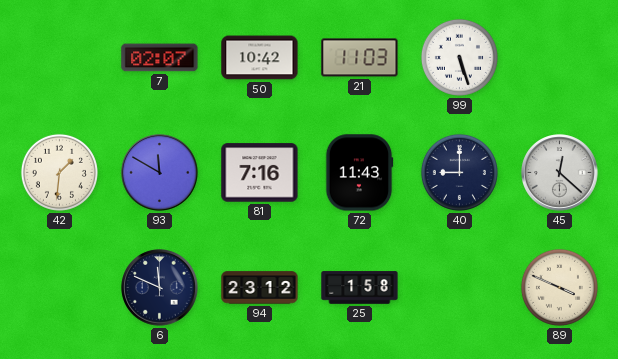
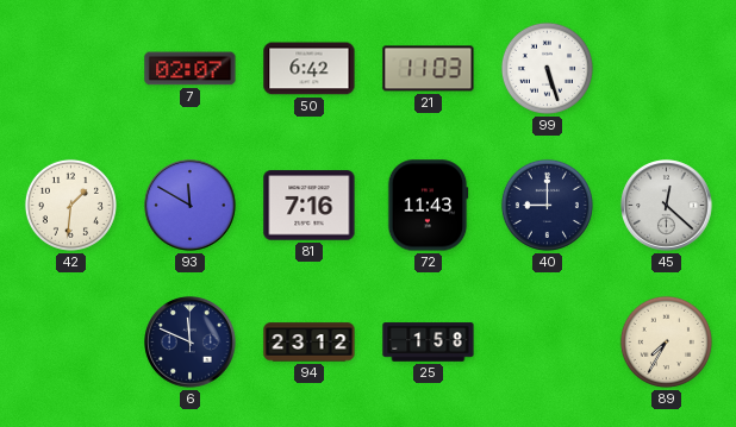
50: 10:42 -> 6:42
89: 3:49 -> 7:35
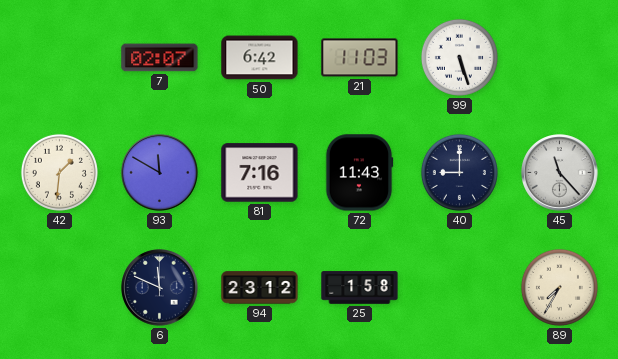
45: 12:22 -> 11:23
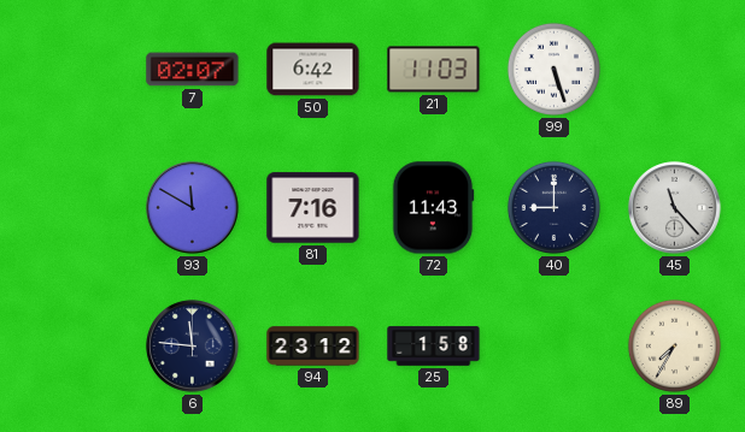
42: 1:31 -> none
6: 11:49 -> 11:46
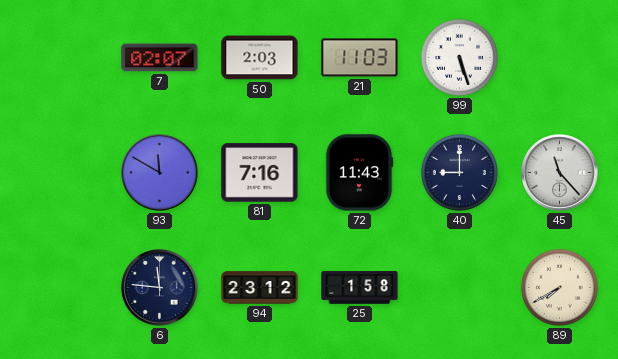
50: 6:42 -> 2:03
89: 7:35 -> 7:40
